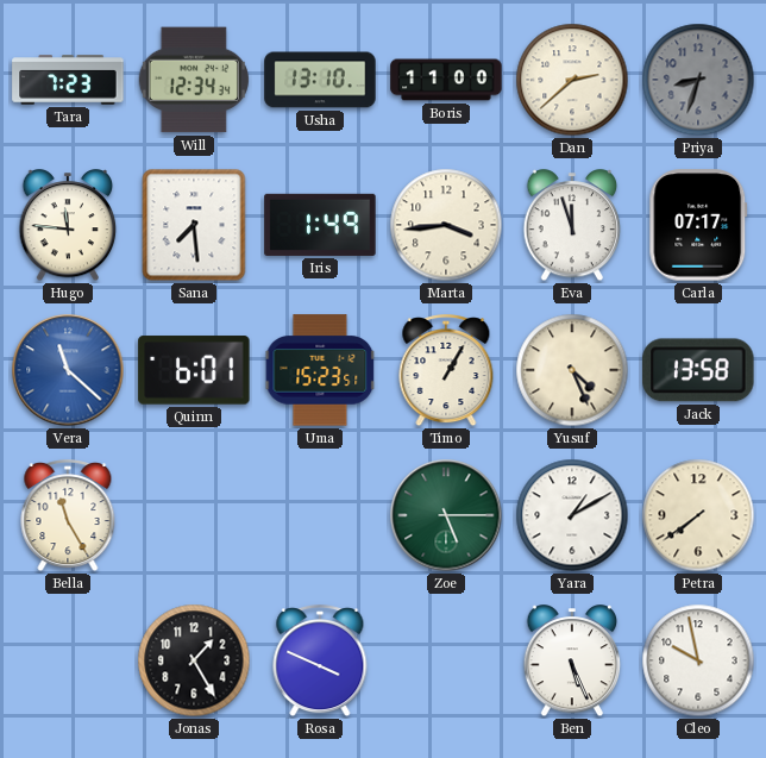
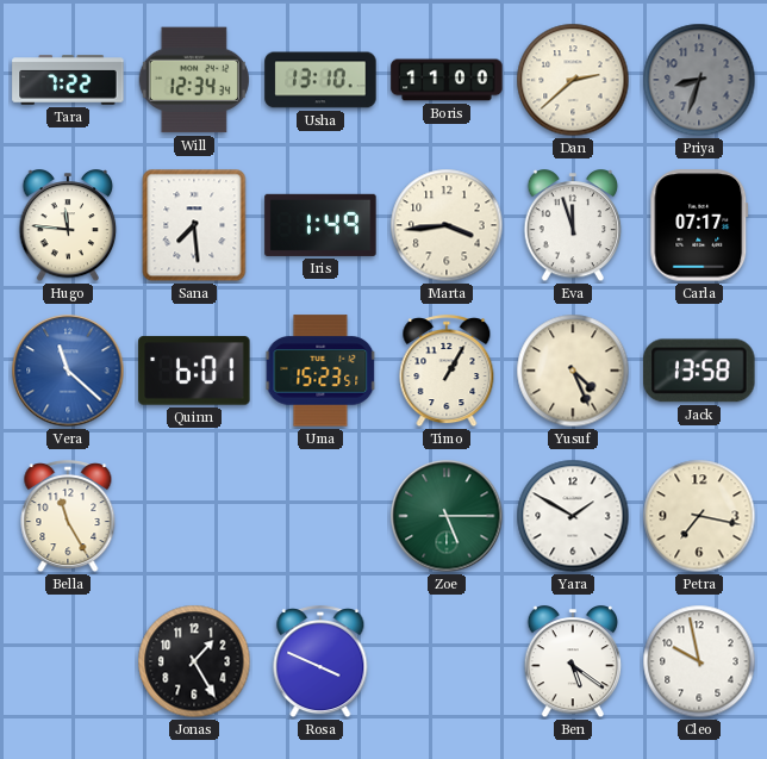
Tara: 7:23 -> 7:22
Yara: 1:10 -> 1:50
Petra: 7:39 -> 7:17
Ben: 5:26 -> 5:21
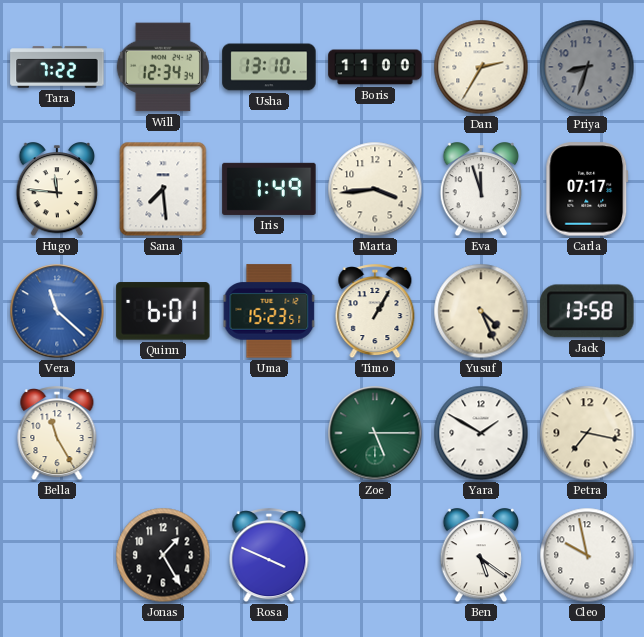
Dan: 2:38 -> 2:35
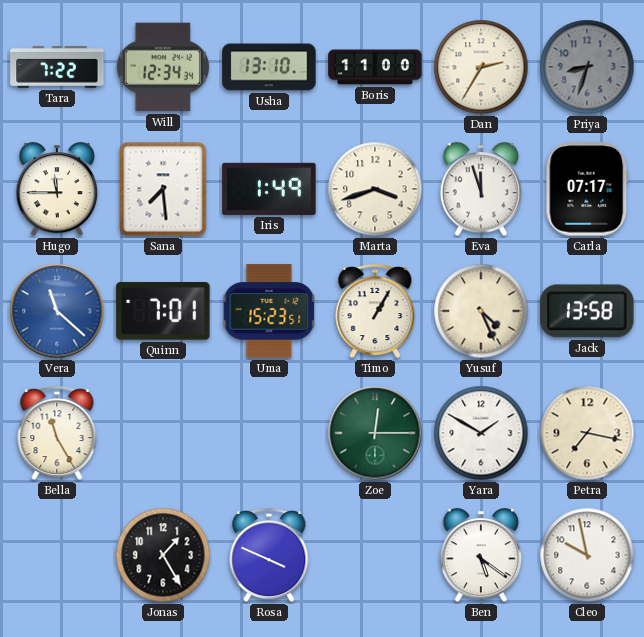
Hugo: 11:46 -> 11:45
Marta: 3:44 -> 3:42
Quinn: 6:01 -> 7:01
Zoe: 5:15 -> 12:15
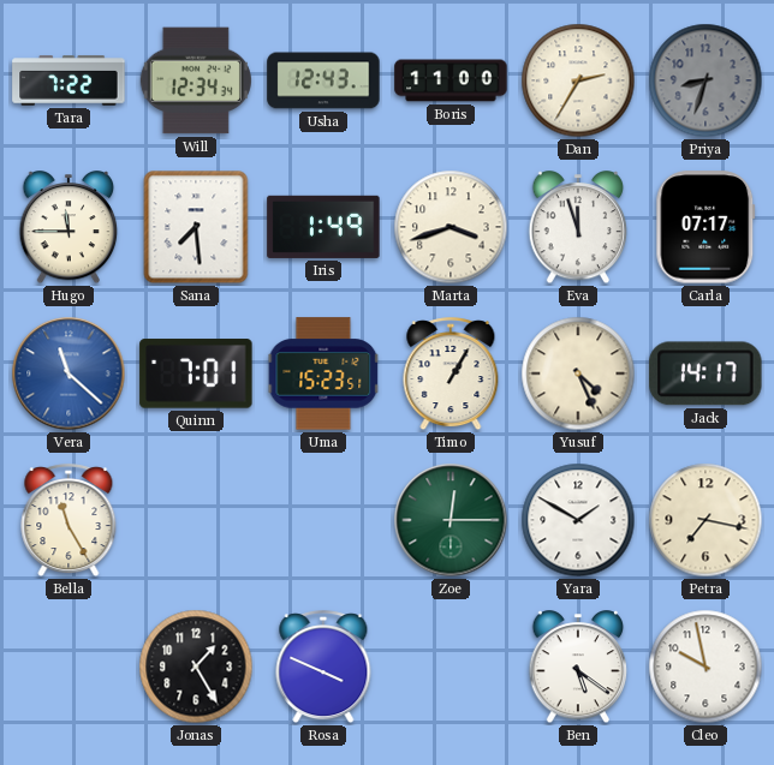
Usha: 13:10 -> 12:43
Jack: 13:58 -> 14:17
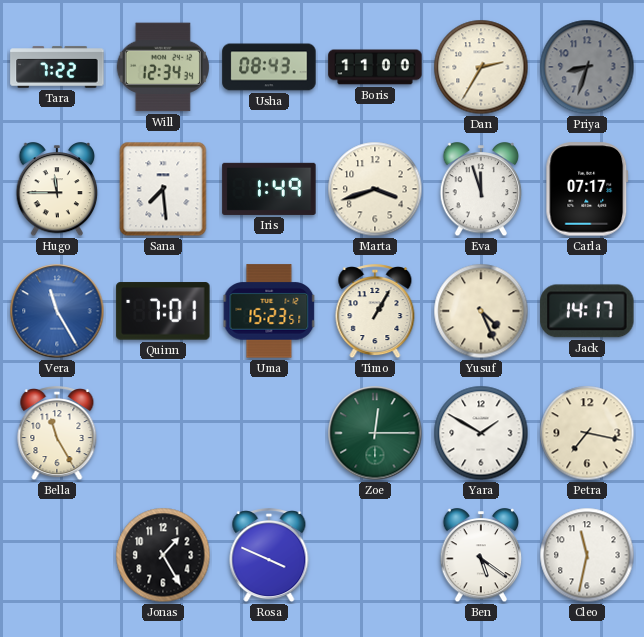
Usha: 12:43 -> 08:43
Vera: 11:22 -> 11:25
Cleo: 9:58 -> 11:32
